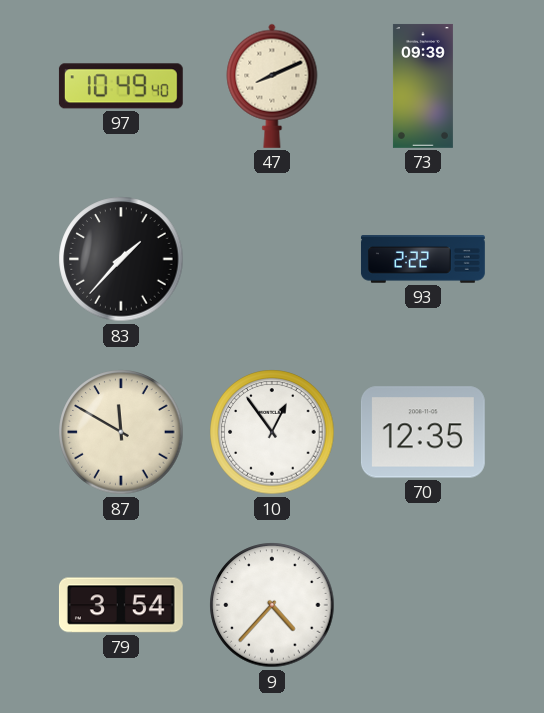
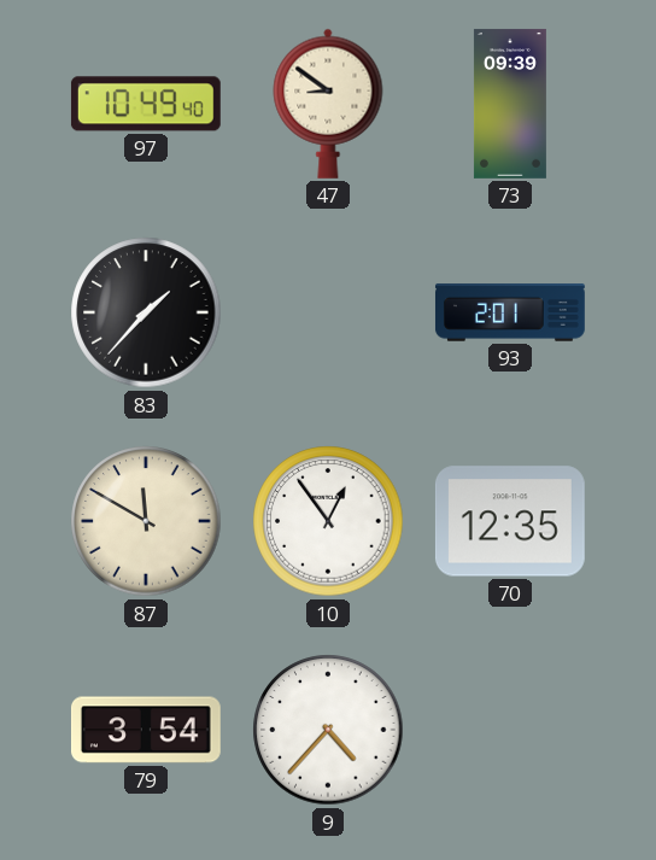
47: 8:11 -> 8:51
93: 2:22 -> 2:01
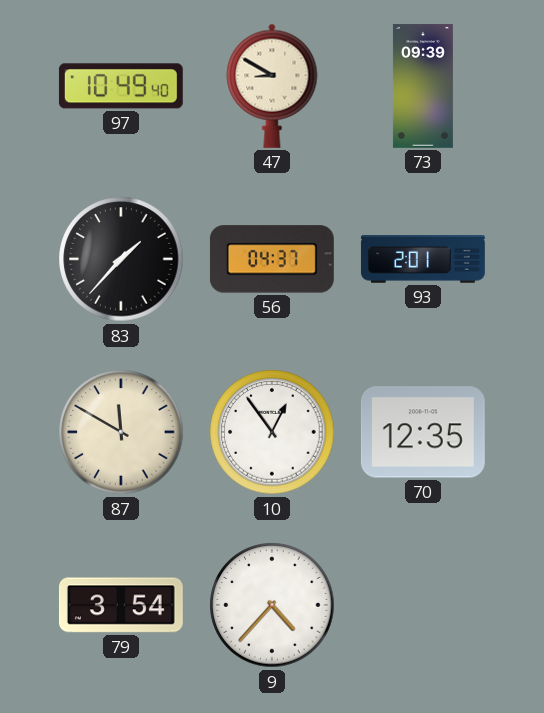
47: 8:51 -> 8:50
56: none -> 04:37
